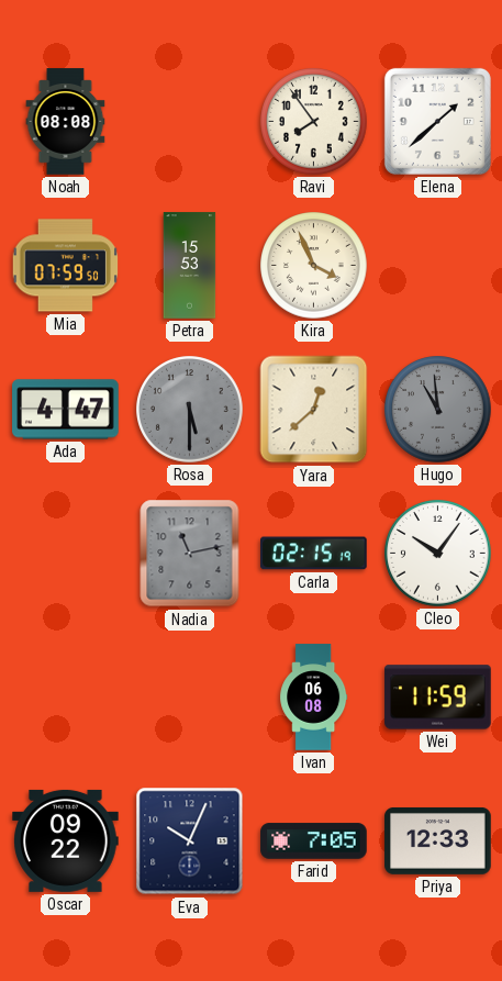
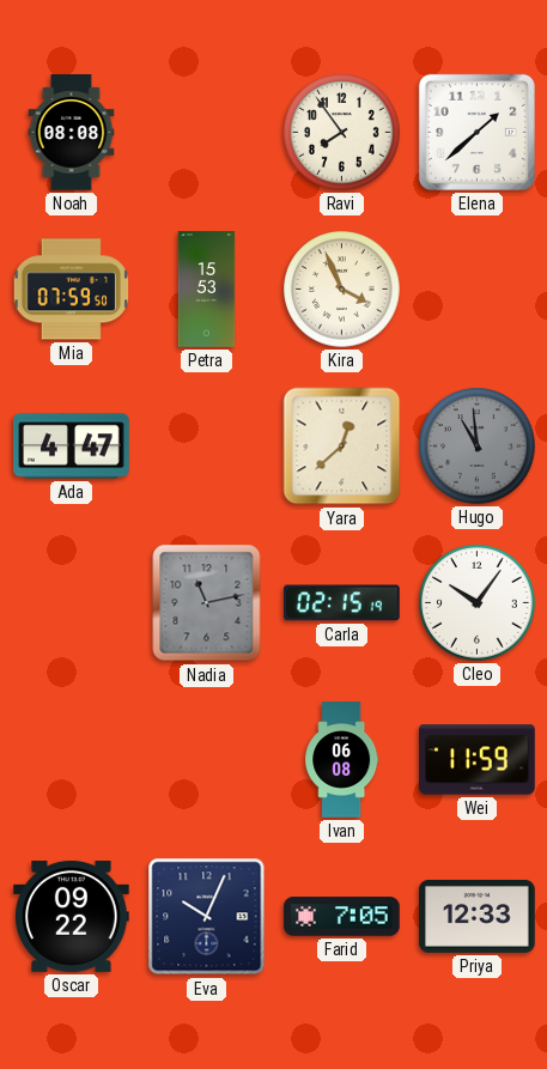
Rosa: 5:30 -> none
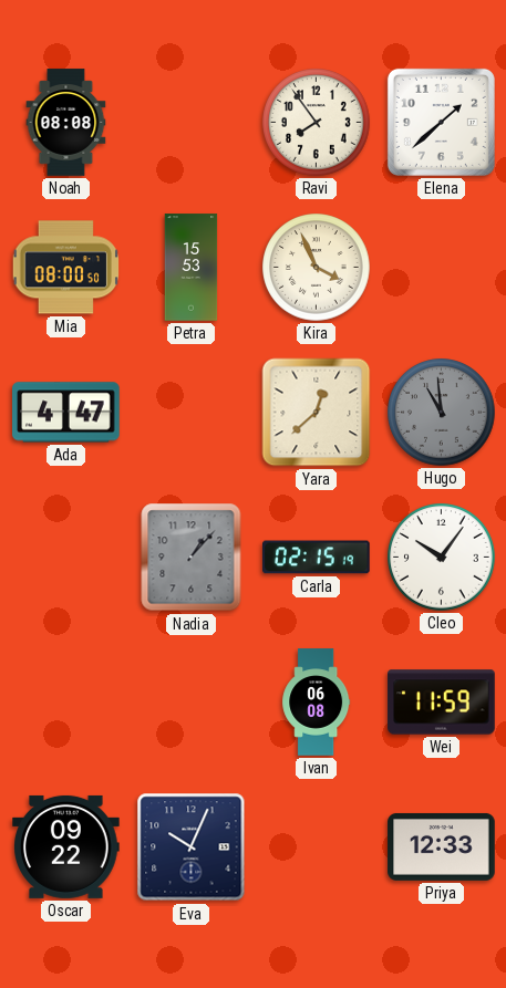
Mia: 07:59 -> 08:00
Nadia: 11:13 -> 1:07
Farid: 7:05 -> none
